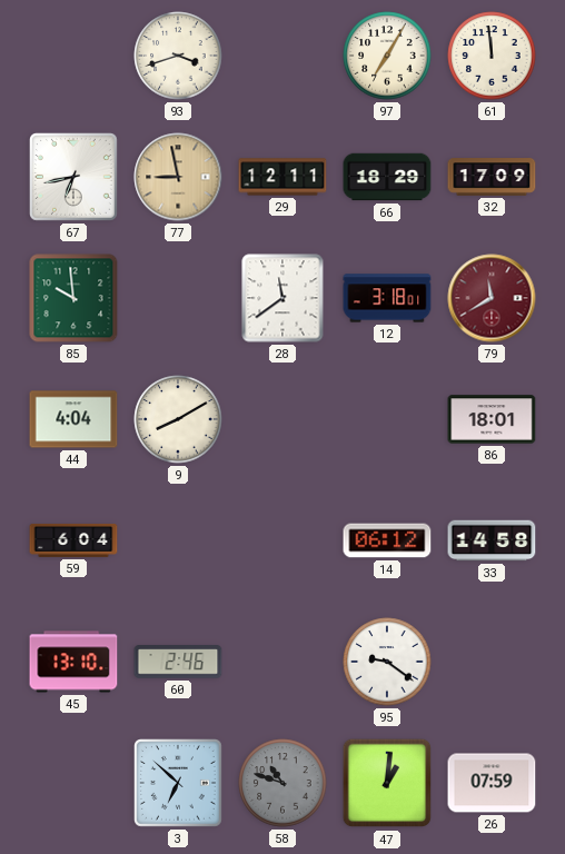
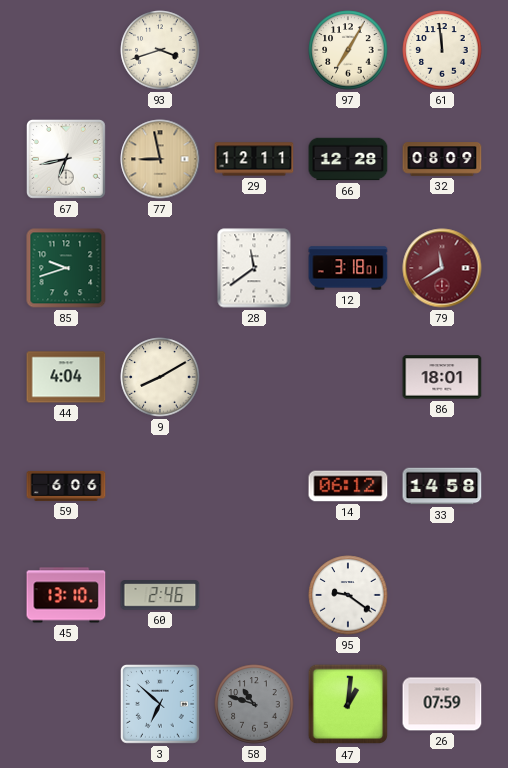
66: 18:29 -> 12:28
32: 17:09 -> 08:09
85: 9:59 -> 9:42
59: 6:04 -> 6:06
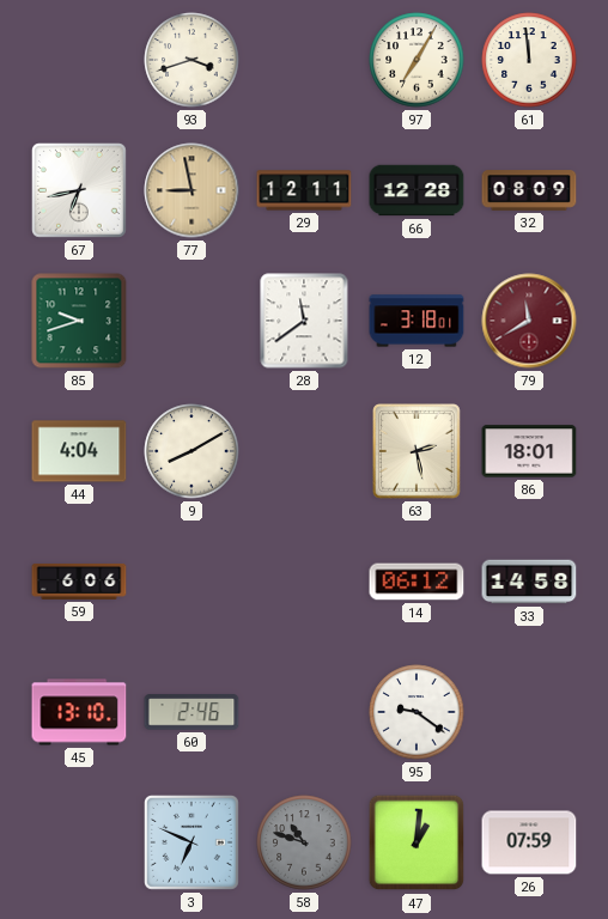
63: none -> 2:28
3: 6:52 -> 6:49
